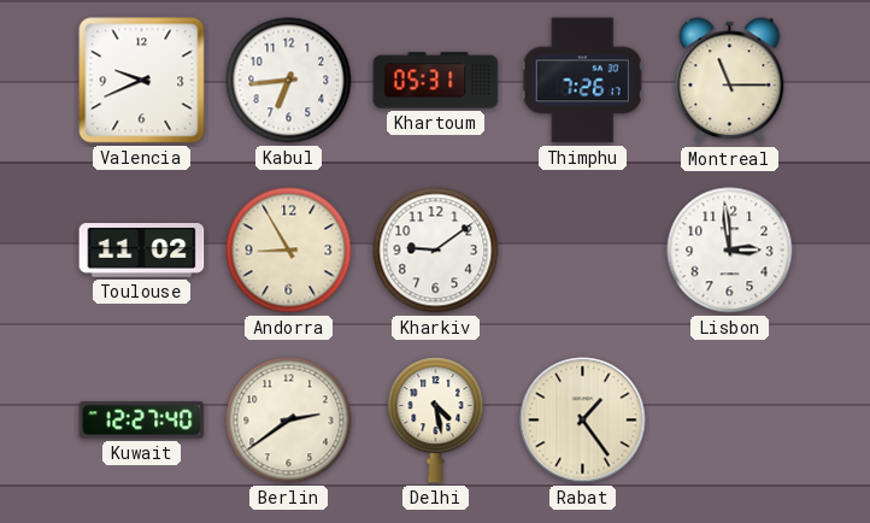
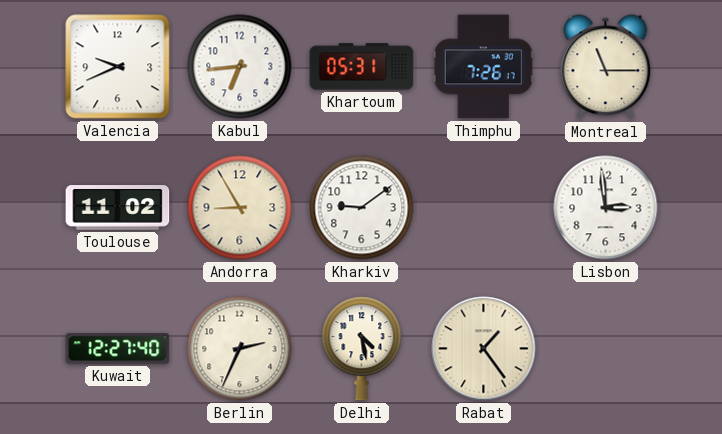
Berlin: 2:39 -> 2:34
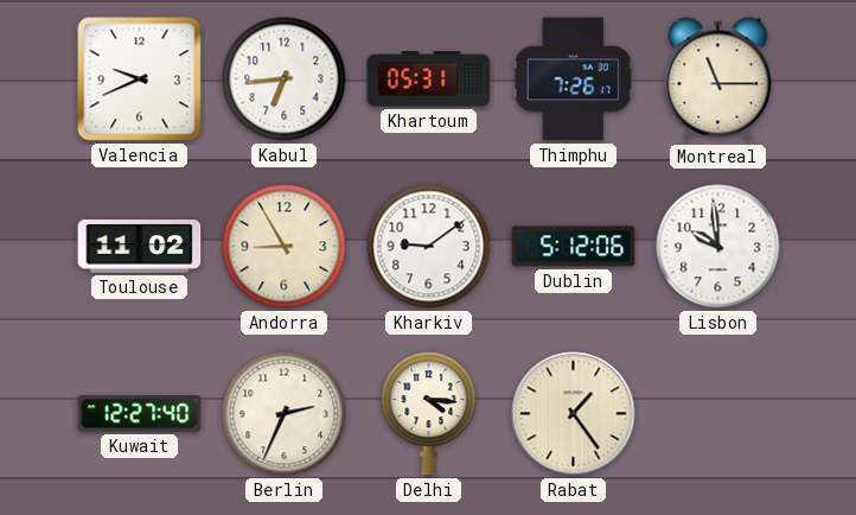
Dublin: none -> 5:12
Lisbon: 2:59 -> 9:59
Delhi: 4:28 -> 4:16
